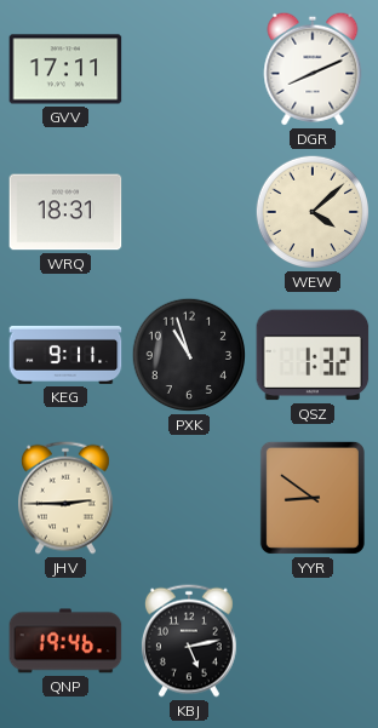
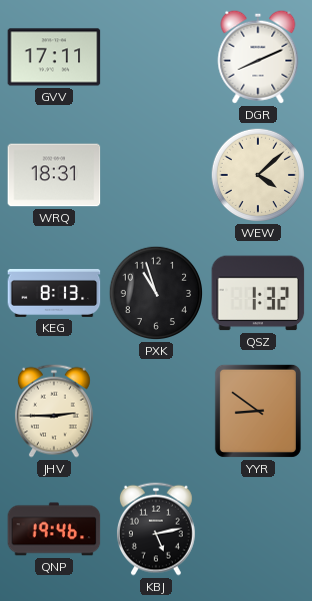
KEG: 9:11 -> 8:13
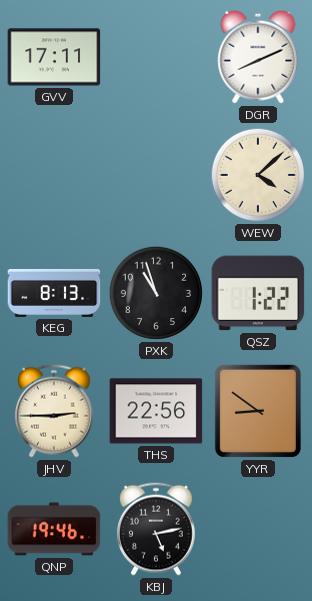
WRQ: 18:31 -> none
QSZ: 1:32 -> 1:22
THS: none -> 22:56
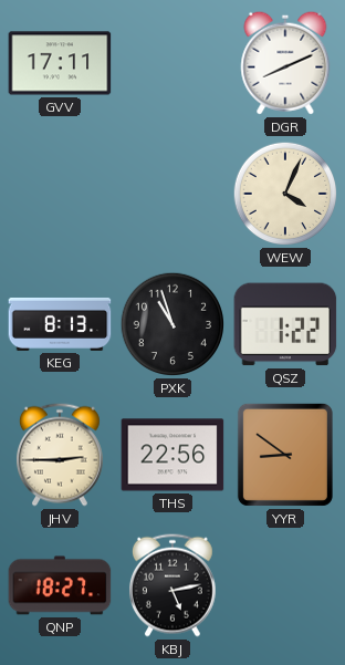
WEW: 4:08 -> 4:04
QNP: 19:46 -> 18:27
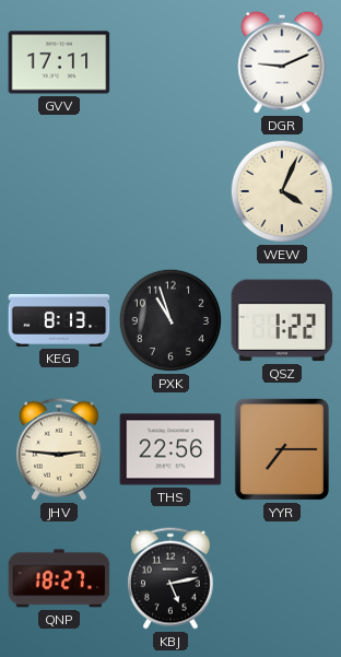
DGR: 8:11 -> 9:11
JHV: 2:45 -> 2:46
YYR: 8:51 -> 7:15
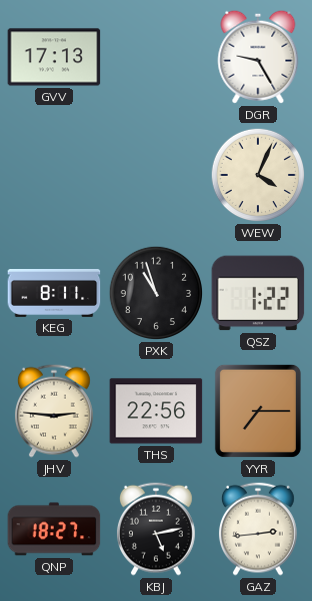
GVV: 17:11 -> 17:13
DGR: 9:11 -> 9:25
KEG: 8:13 -> 8:11
GAZ: none -> 2:44
